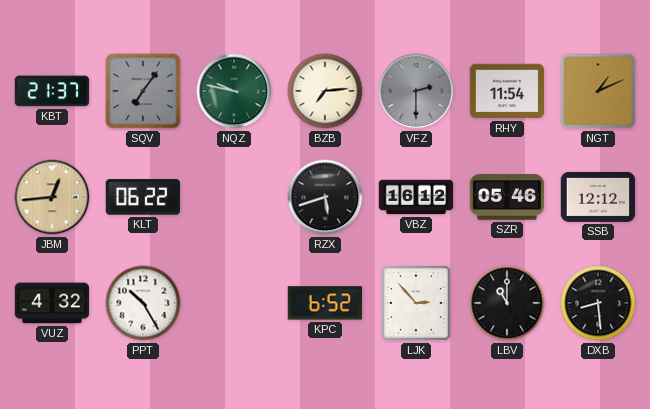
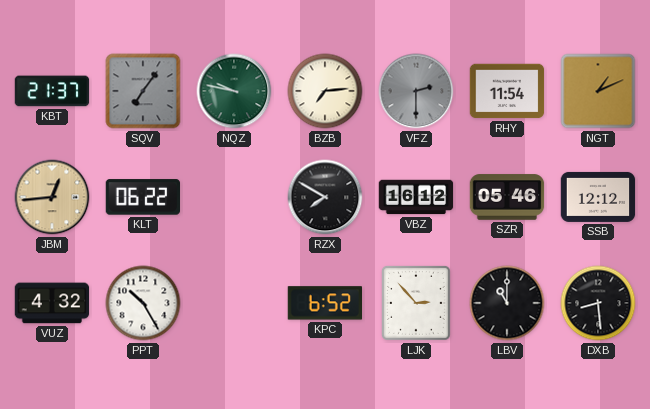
RZX: 5:42 -> 7:50
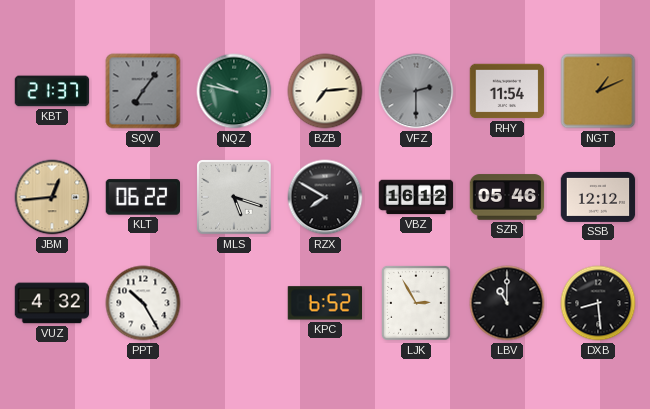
MLS: none -> 5:18
LJK: 2:53 -> 2:55
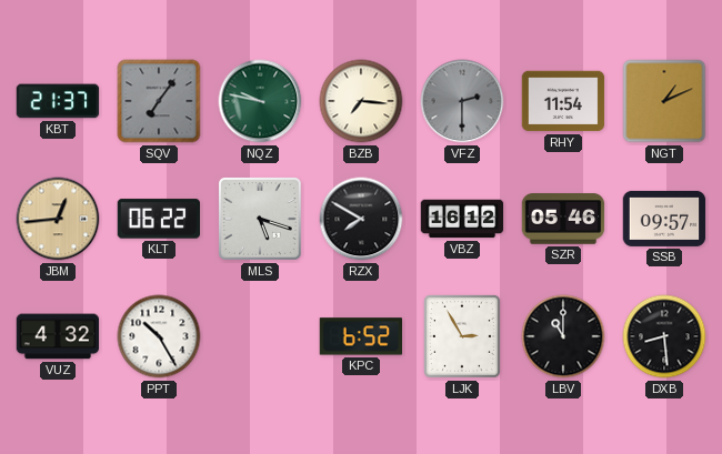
BZB: 7:14 -> 7:16
SSB: 12:12 -> 09:57
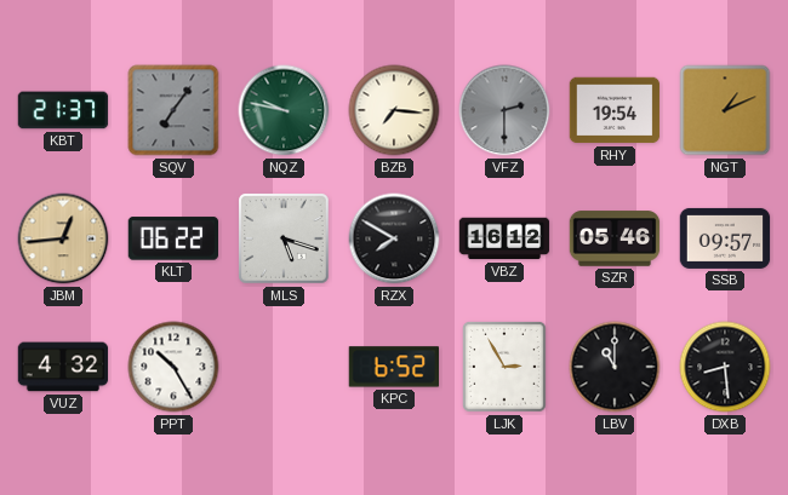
RHY: 11:54 -> 19:54
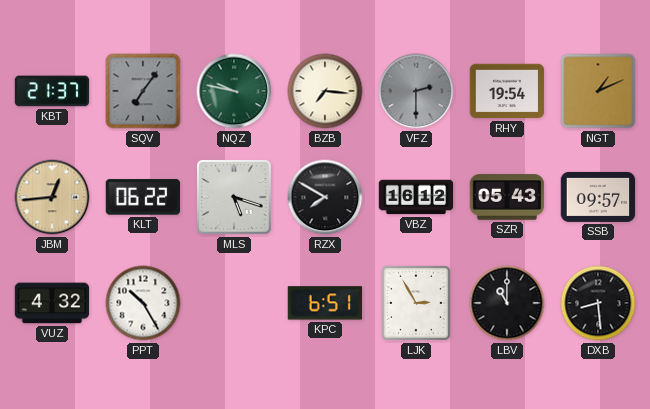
SZR: 05:46 -> 05:43
KPC: 6:52 -> 6:51
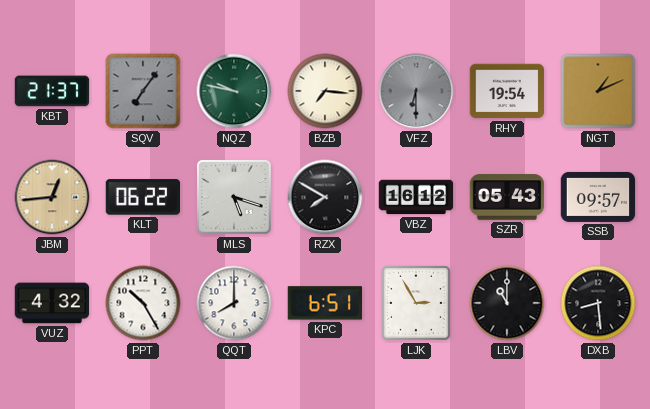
VFZ: 2:30 -> 6:30
QQT: none -> 8:00
